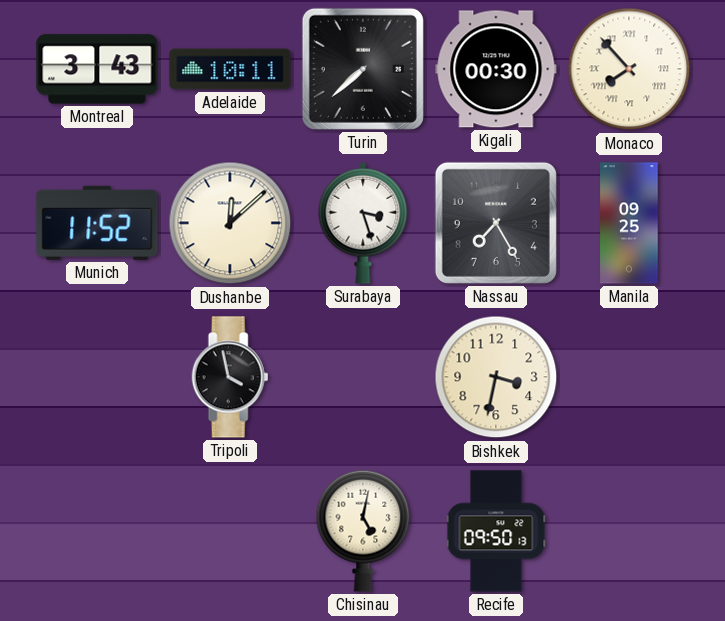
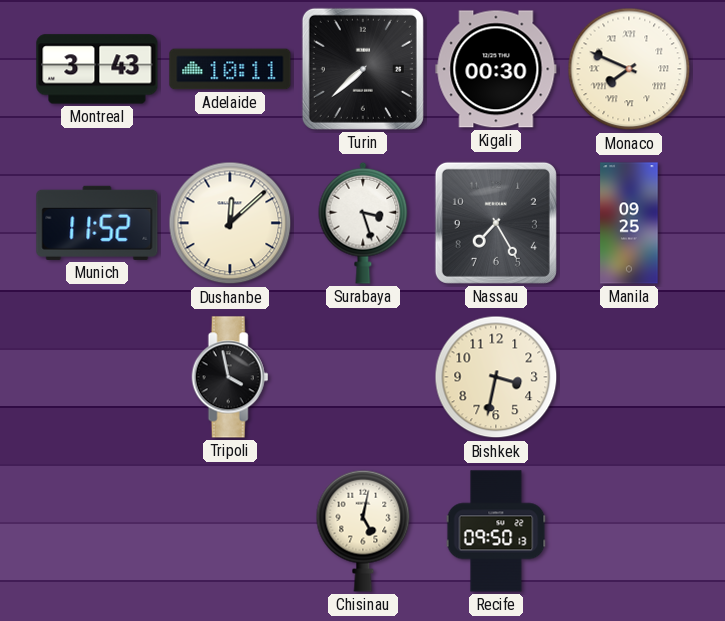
Monaco: 7:53 -> 7:49
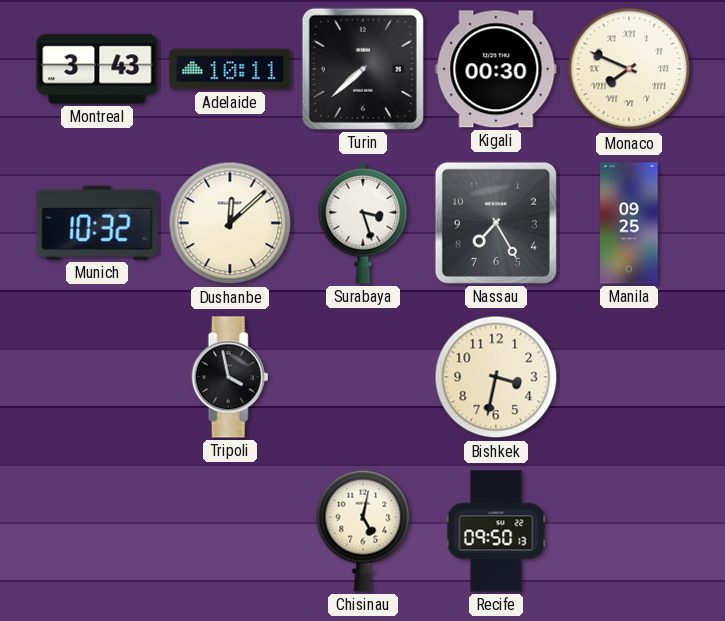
Munich: 11:52 -> 10:32
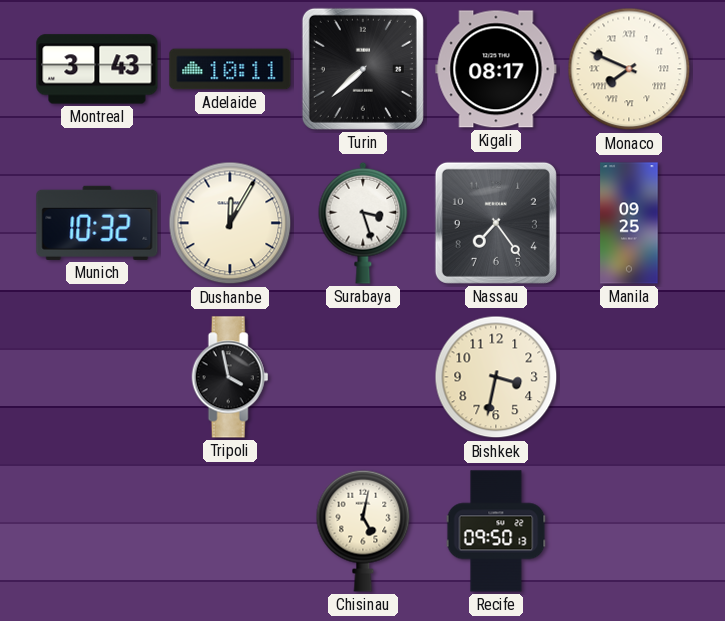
Kigali: 00:30 -> 08:17
Dushanbe: 12:08 -> 12:05
Nassau: 7:25 -> 7:24
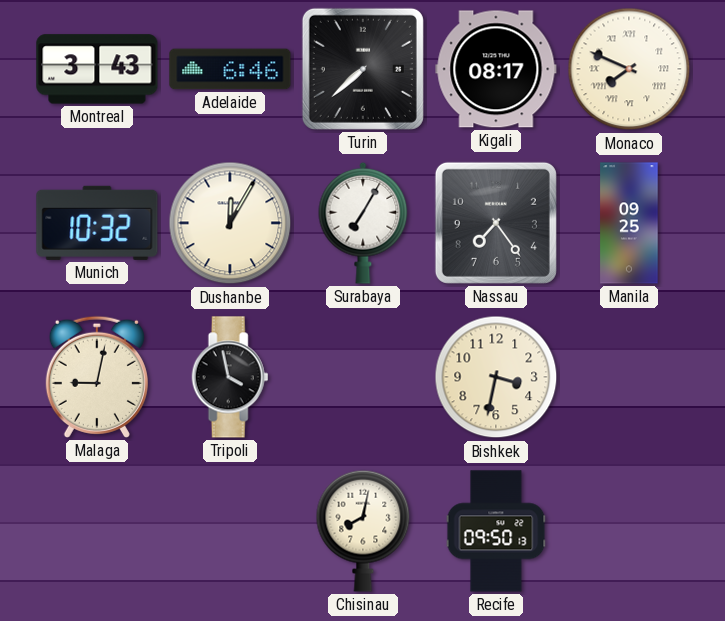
Adelaide: 10:11 -> 6:46
Surabaya: 3:27 -> 7:05
Malaga: none -> 9:02
Chisinau: 5:02 -> 8:02
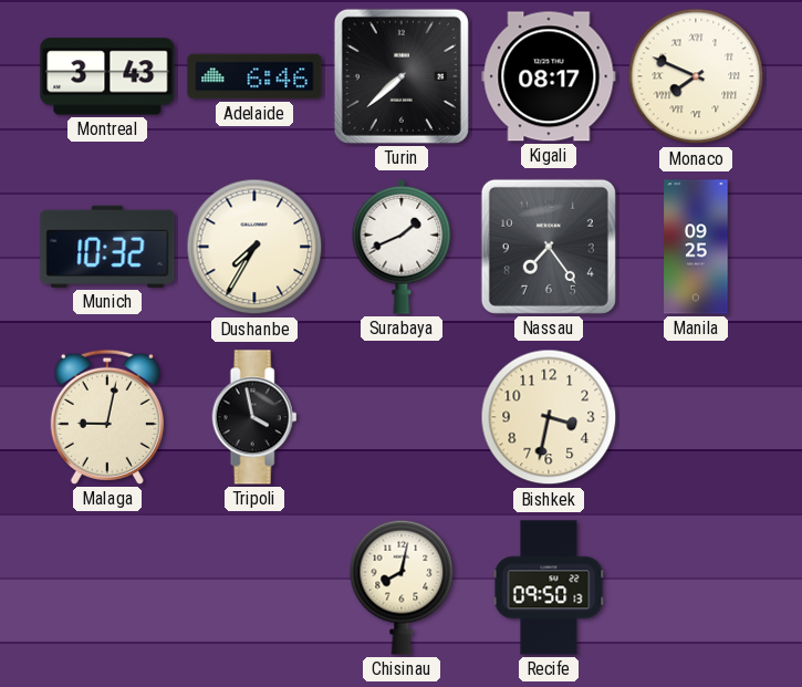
Dushanbe: 12:05 -> 7:35
Surabaya: 7:05 -> 1:41
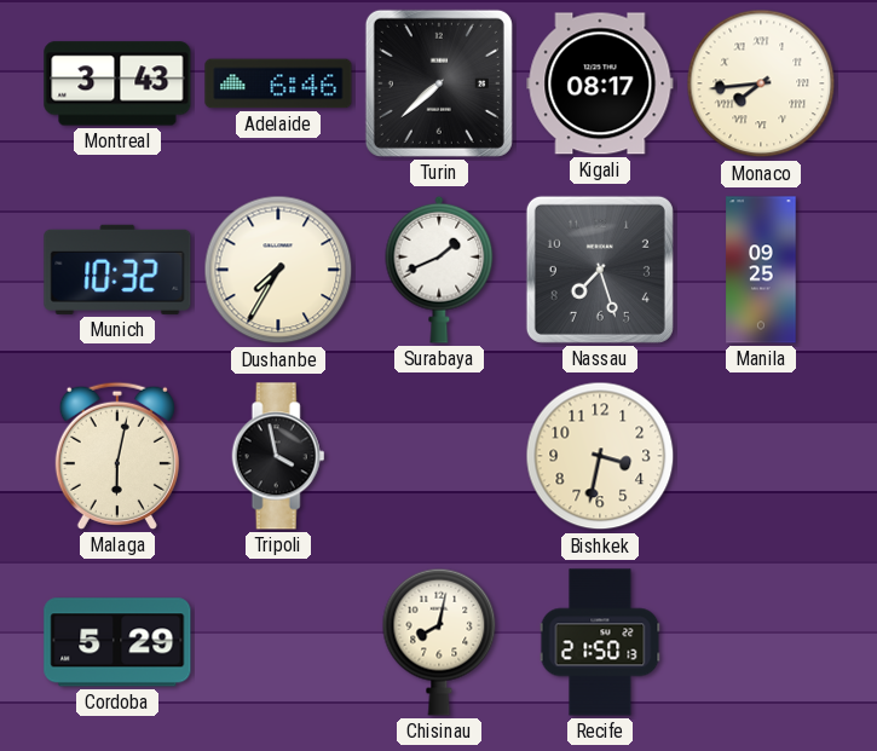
Monaco: 7:49 -> 7:44
Nassau: 7:24 -> 7:27
Malaga: 9:02 -> 6:02
Cordoba: none -> 5:29
Recife: 09:50 -> 21:50
